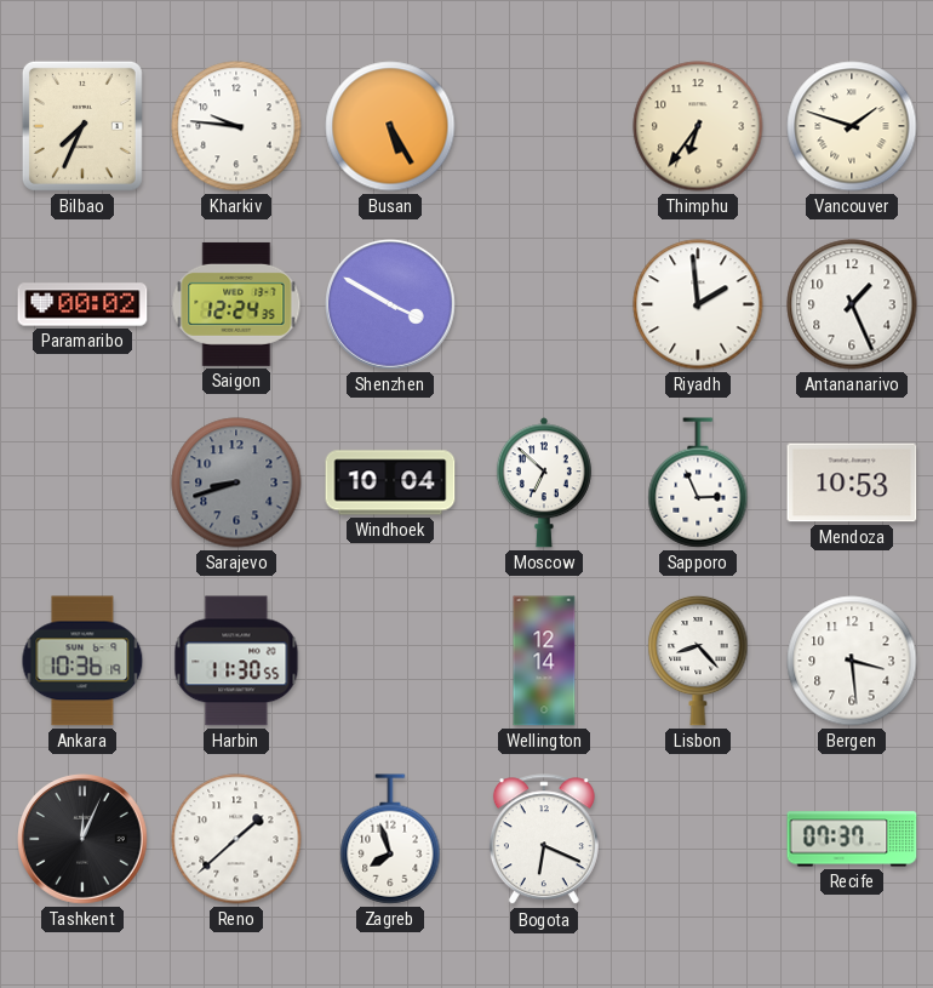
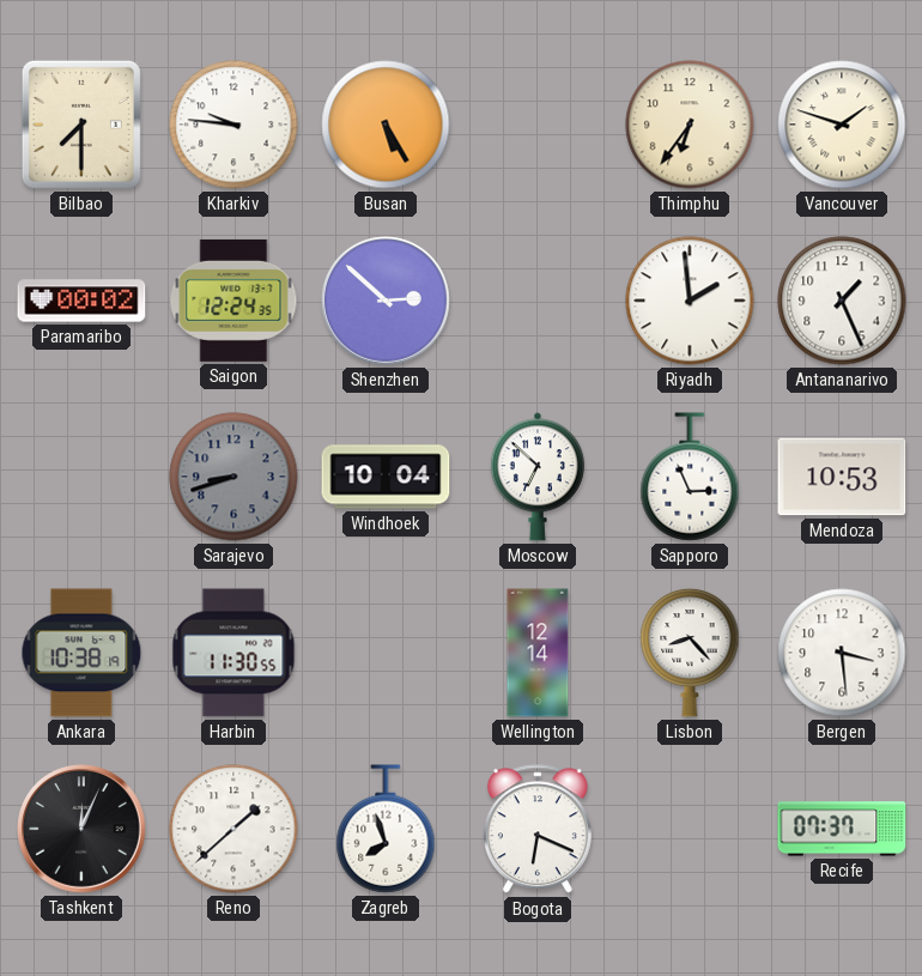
Bilbao: 7:34 -> 7:30
Shenzhen: 3:50 -> 2:52
Ankara: 10:36 -> 10:38
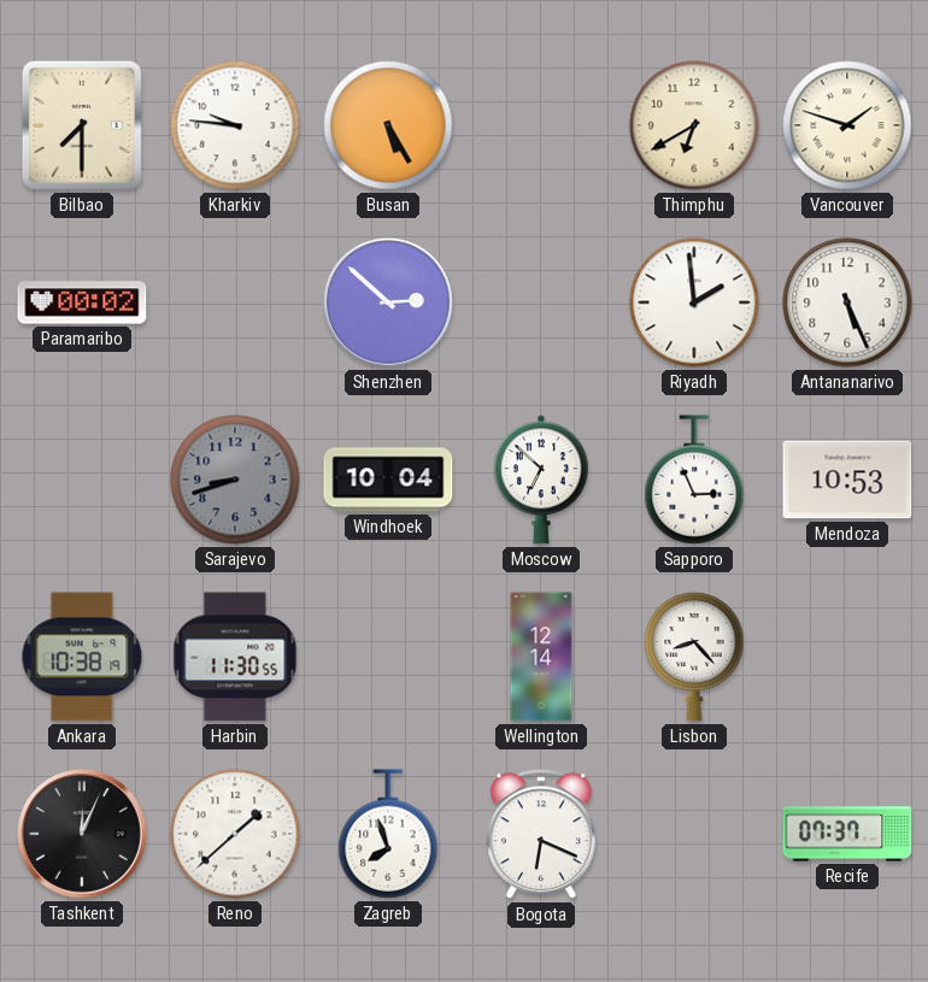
Thimphu: 6:36 -> 6:40
Saigon: 12:24 -> none
Antananarivo: 1:26 -> 5:26
Bergen: 3:29 -> none
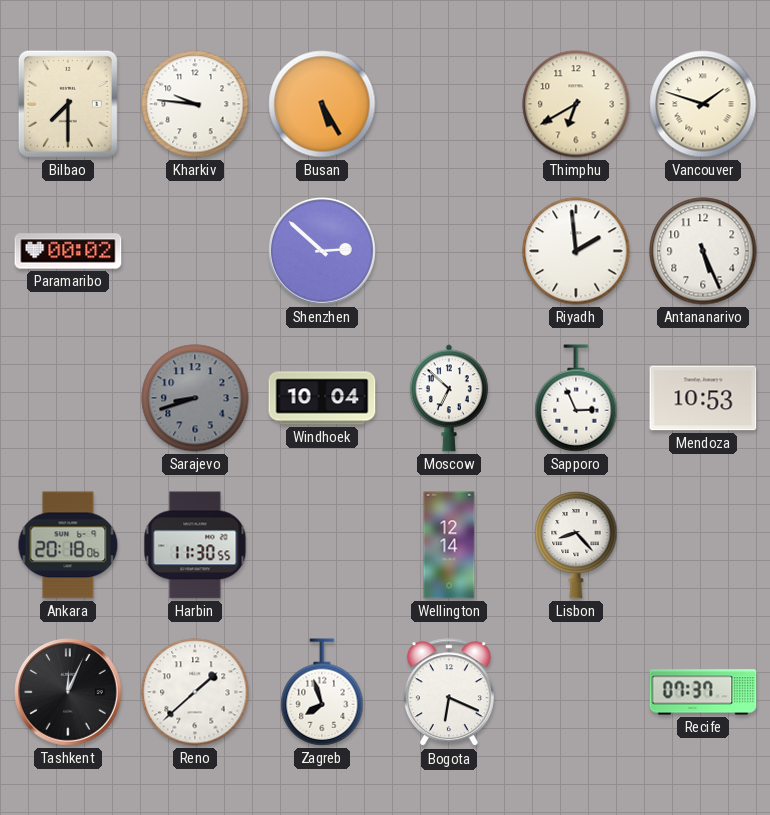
Ankara: 10:38 -> 20:18
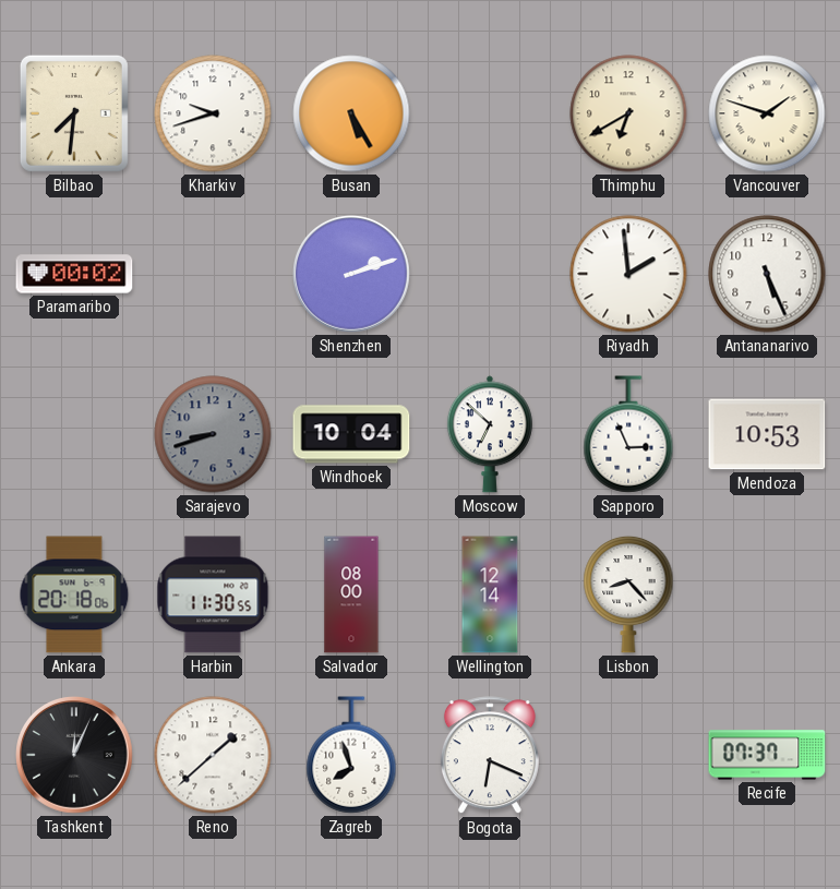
Bilbao: 7:30 -> 7:31
Kharkiv: 9:46 -> 9:42
Shenzhen: 2:52 -> 2:12
Salvador: none -> 08:00
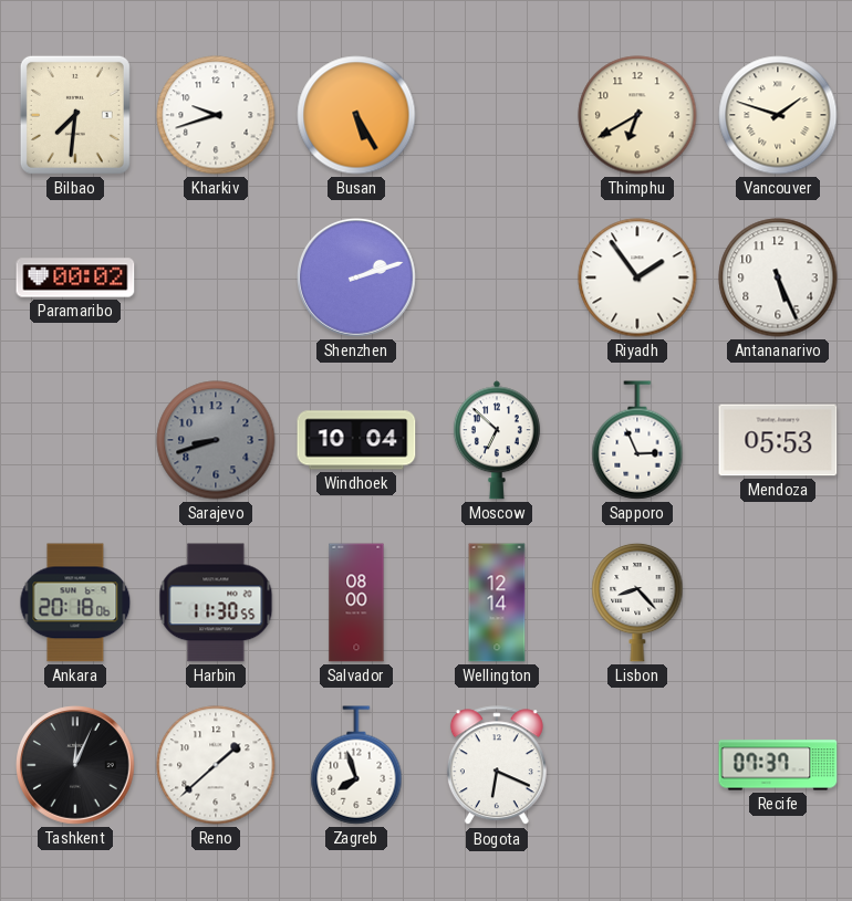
Riyadh: 1:59 -> 1:54
Mendoza: 10:53 -> 05:53
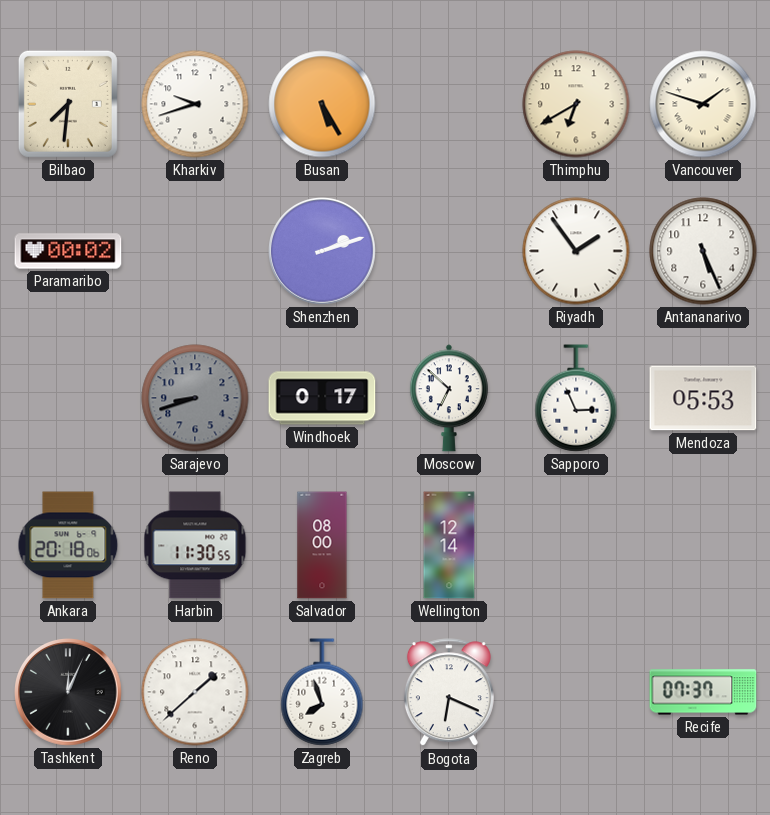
Windhoek: 10:04 -> 0:17
Lisbon: 8:23 -> none
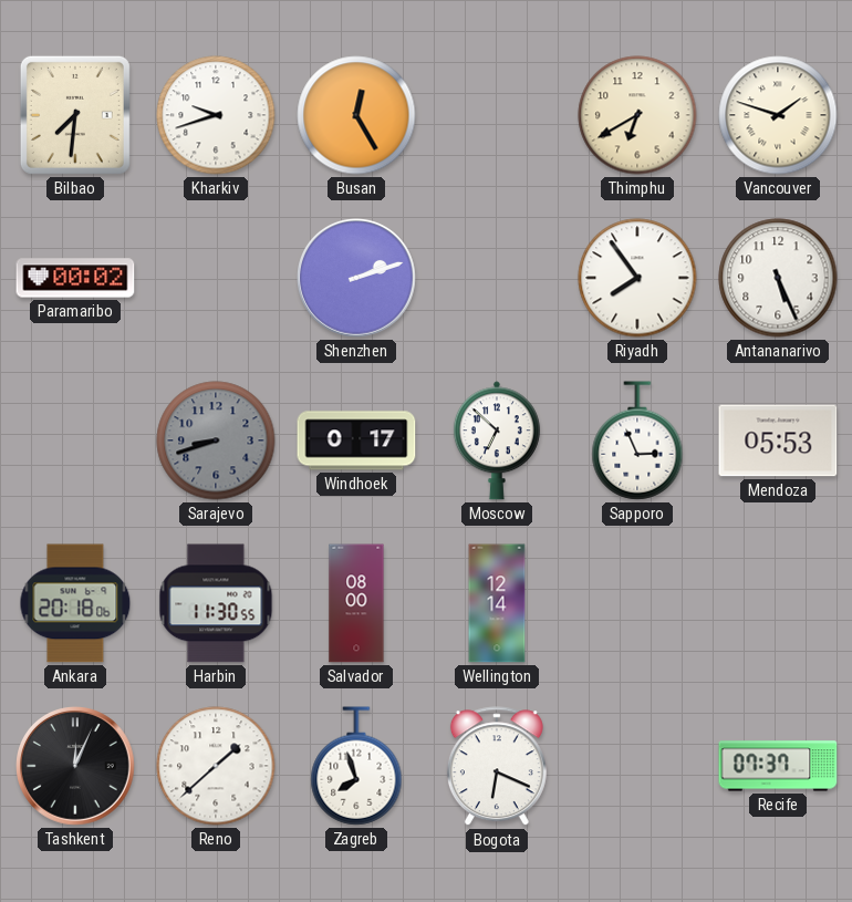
Busan: 5:25 -> 12:25
Riyadh: 1:54 -> 7:54
